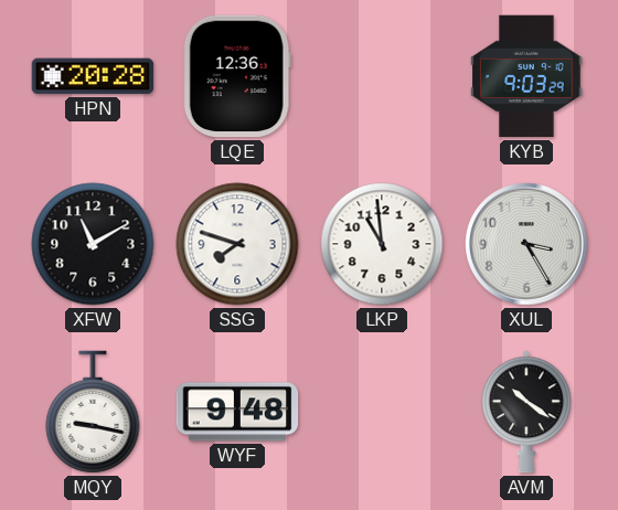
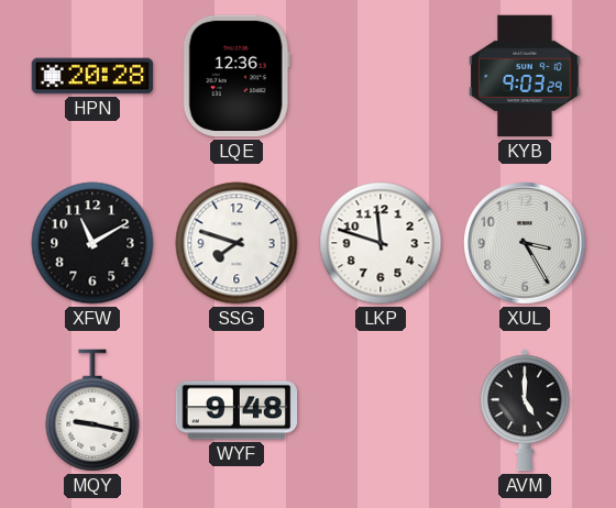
LKP: 10:59 -> 11:48
AVM: 10:21 -> 5:00
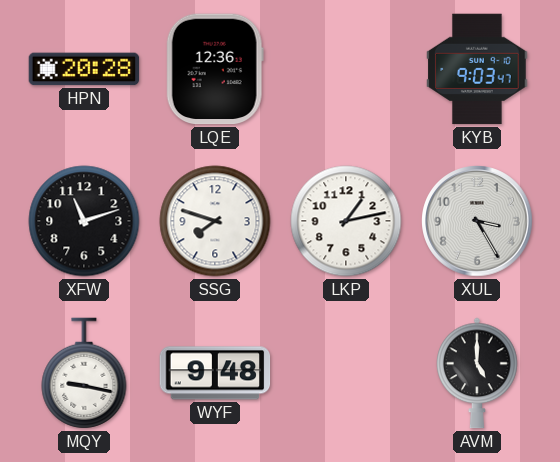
KYB: 9:03:29 -> 9:03:47
XFW: 11:10 -> 11:12
LKP: 11:48 -> 1:13
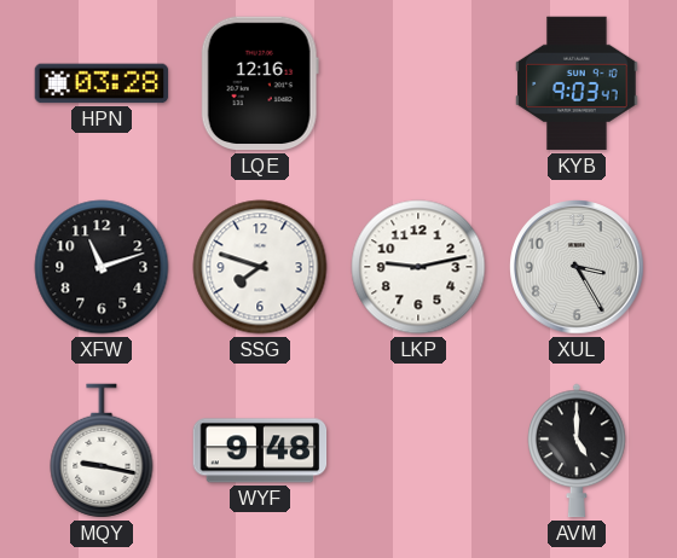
HPN: 20:28 -> 03:28
LQE: 12:36 -> 12:16
LKP: 1:13 -> 9:13
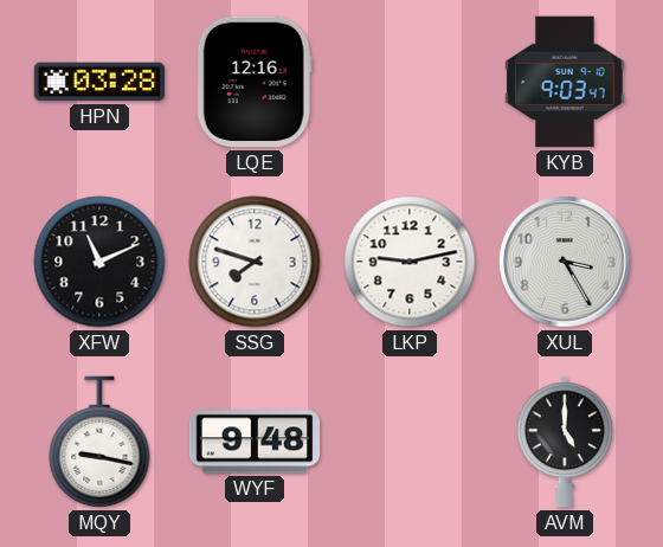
XFW: 11:12 -> 11:11
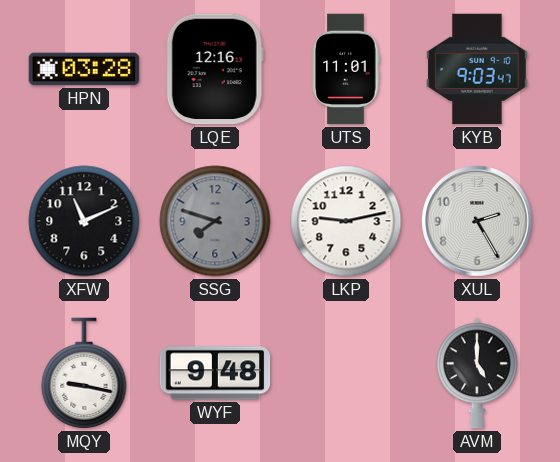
UTS: none -> 11:01
SSG dial: white -> grey
XUL: 3:25 -> 2:25
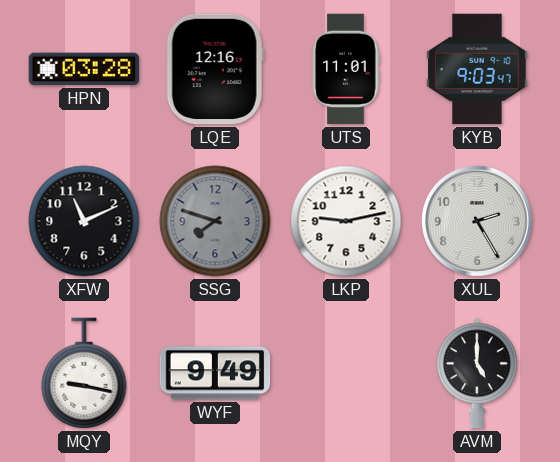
WYF: 9:48 -> 9:49
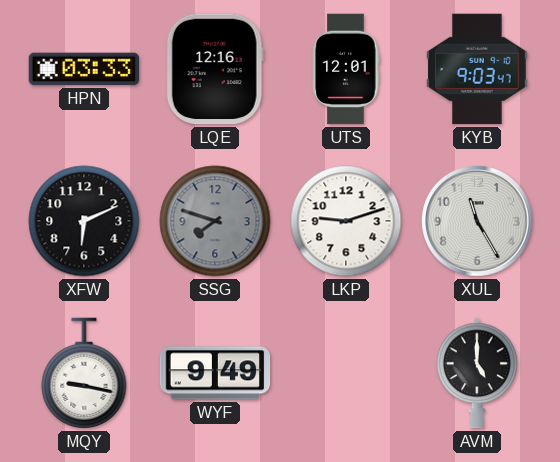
HPN: 03:28 -> 03:33
UTS: 11:01 -> 12:01
XFW: 11:11 -> 6:11
LKP: 9:13 -> 9:12
XUL: 2:25 -> 11:25
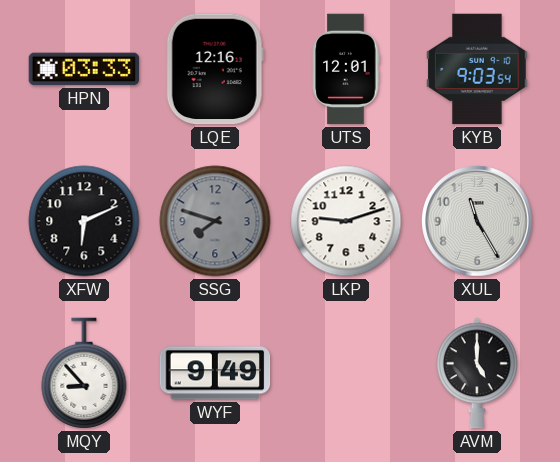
KYB: 9:03:47 -> 9:03:54
MQY: 9:17 -> 8:53
